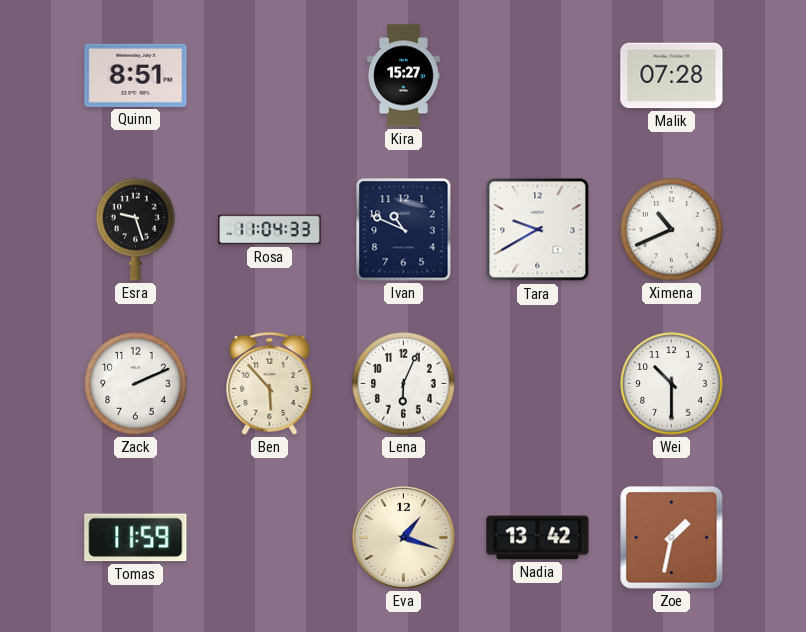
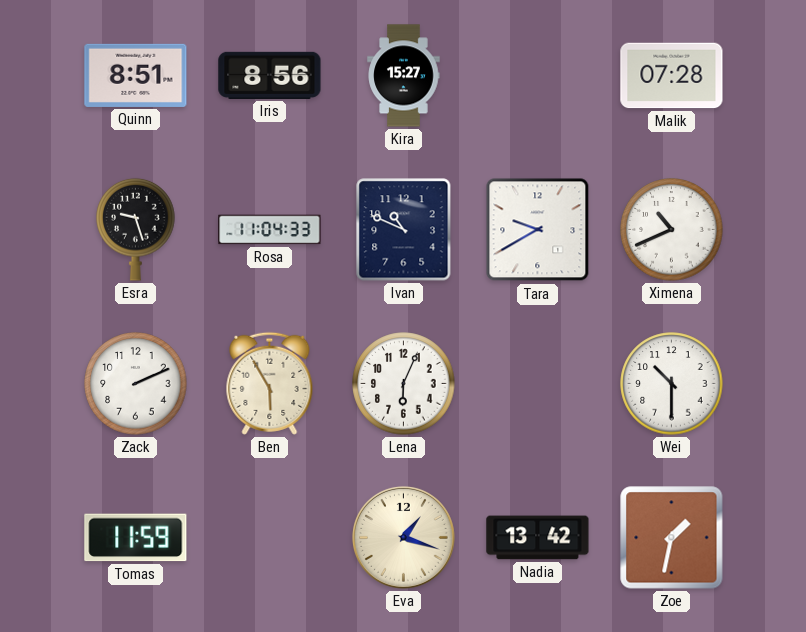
Iris: none -> 8:56
Ben: 5:53 -> 5:55
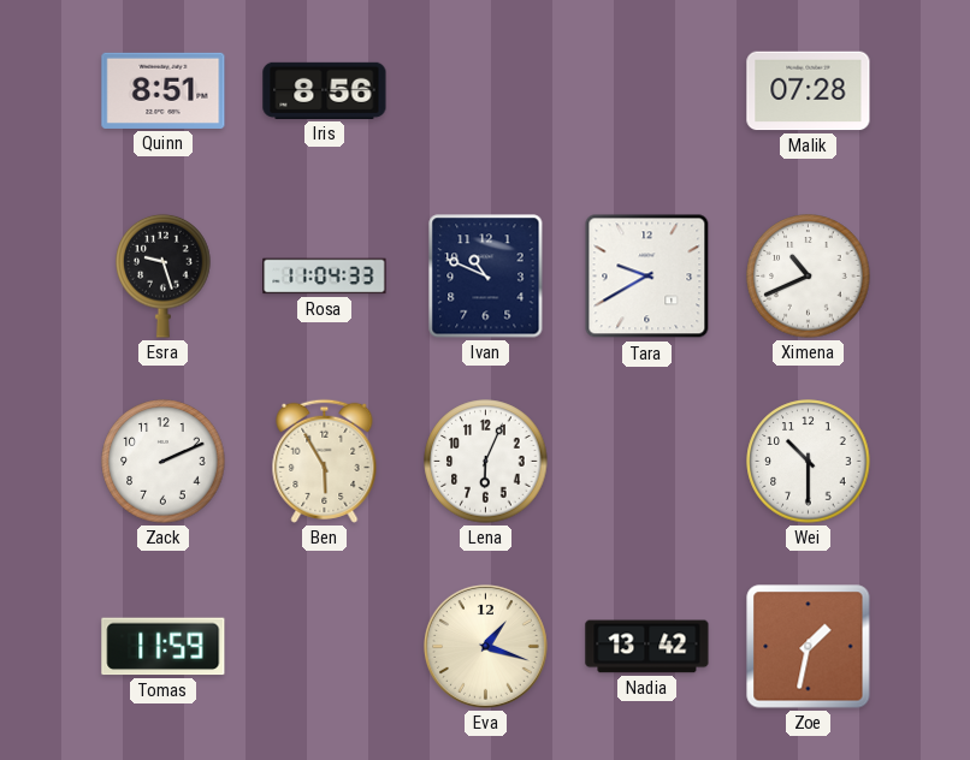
Kira: 15:27 -> none
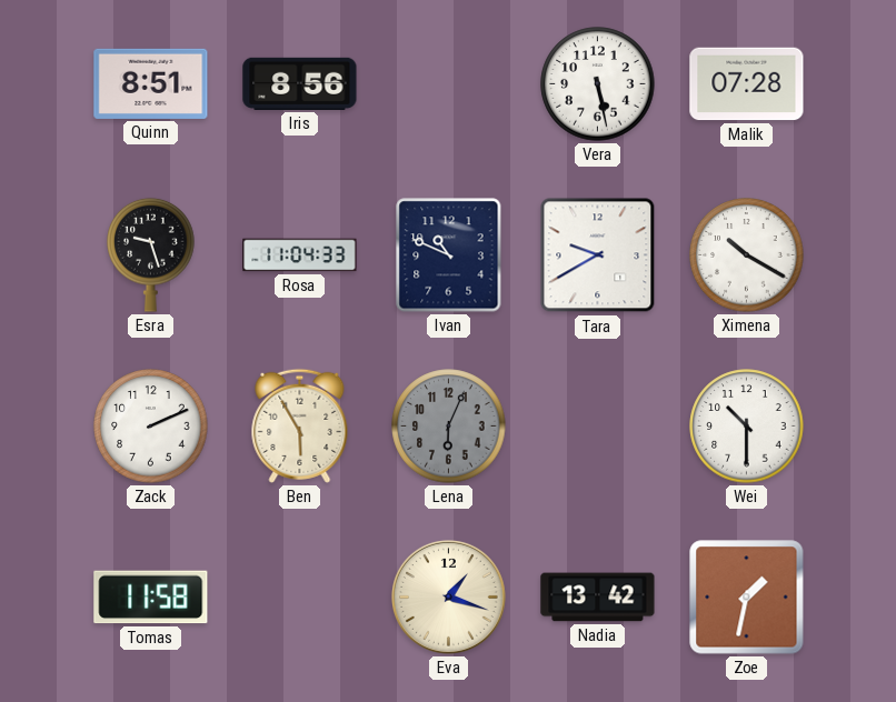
Vera: none -> 5:28
Ximena: 10:41 -> 10:20
Lena dial: white -> grey
Tomas: 11:59 -> 11:58
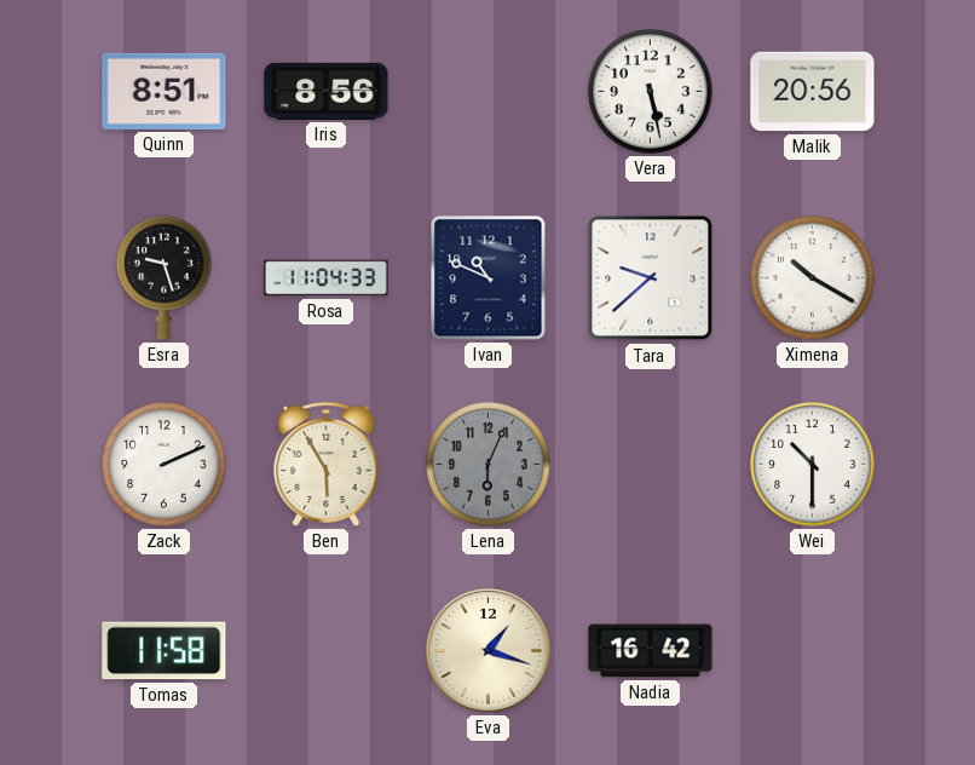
Malik: 07:28 -> 20:56
Tara: 9:40 -> 9:38
Nadia: 13:42 -> 16:42
Zoe: 1:32 -> none
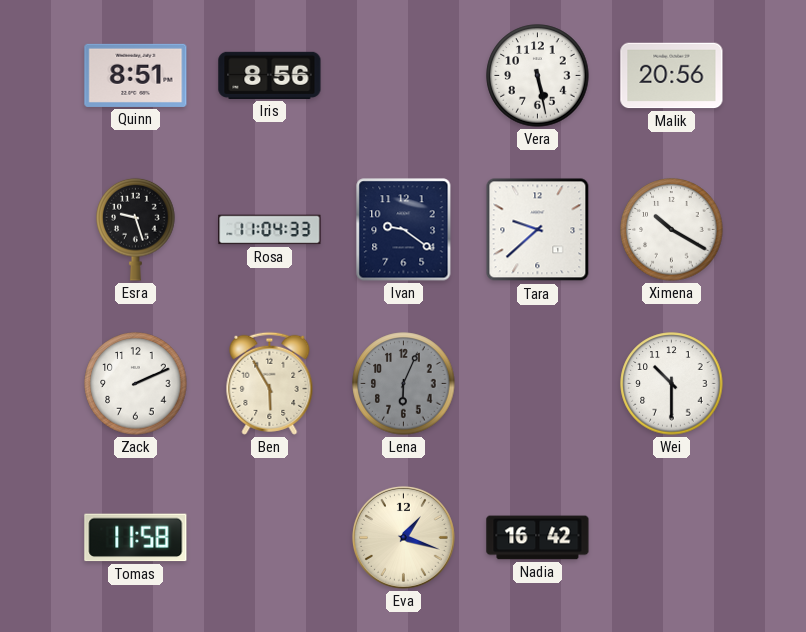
Ivan: 10:49 -> 9:21
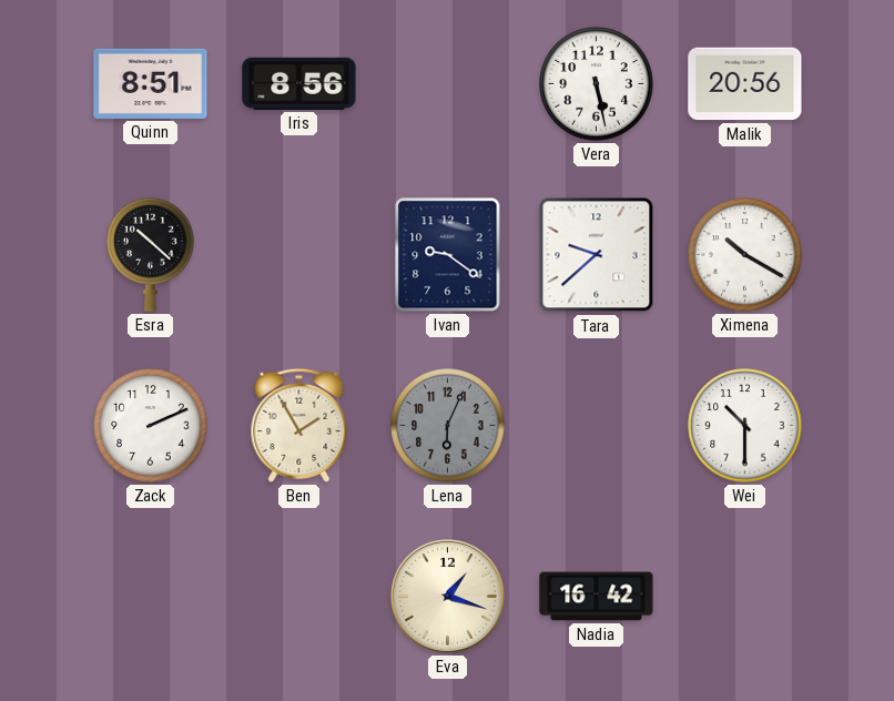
Esra: 9:27 -> 10:22
Rosa: 11:04 -> none
Ben: 5:55 -> 1:55
Tomas: 11:58 -> none
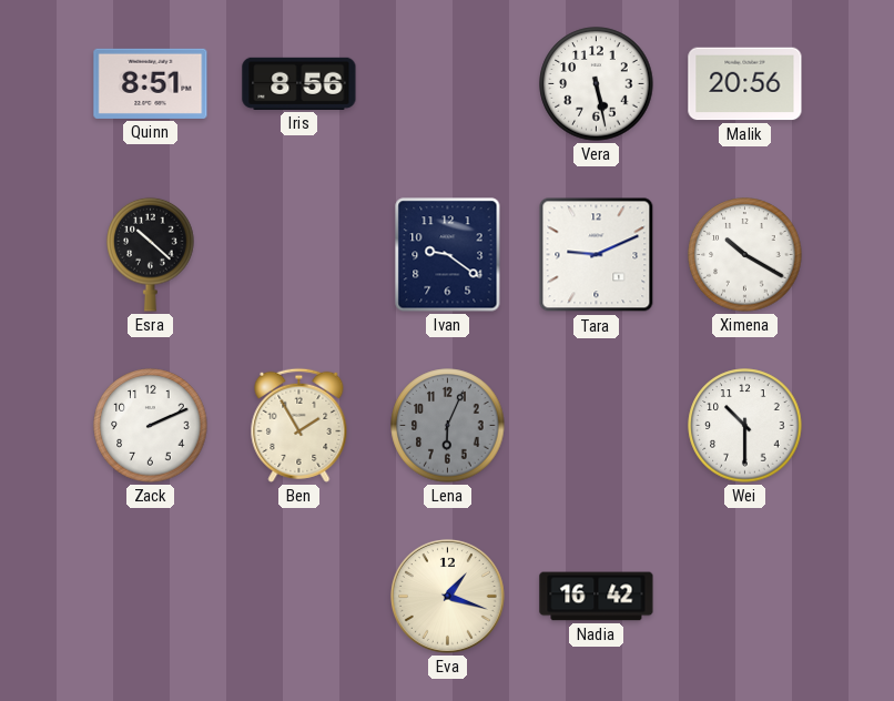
Tara: 9:38 -> 9:11
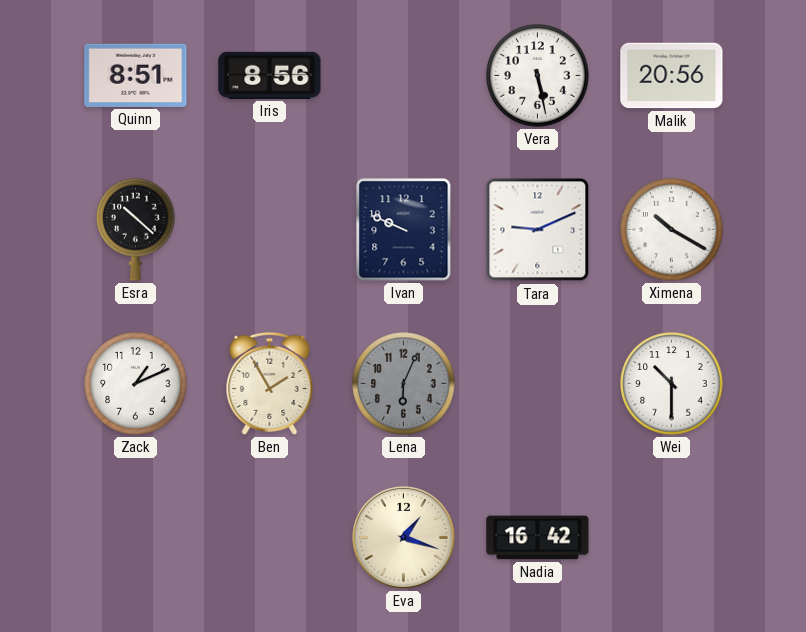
Ivan: 9:21 -> 9:49
Zack: 2:11 -> 1:11
